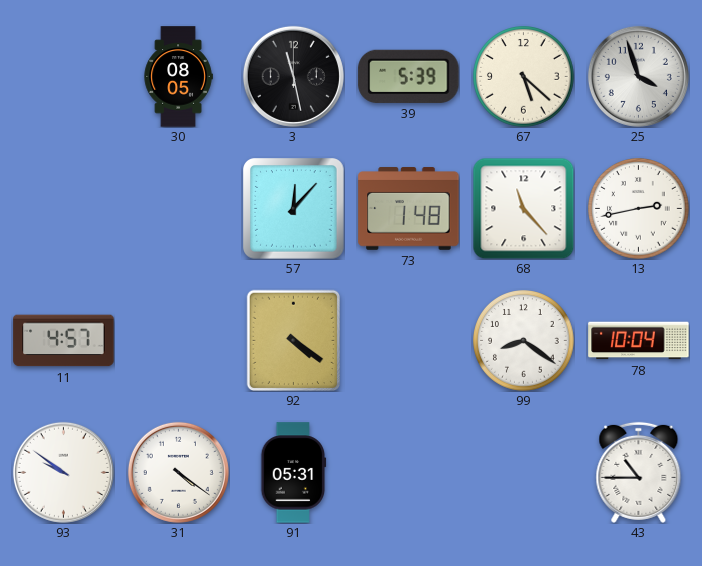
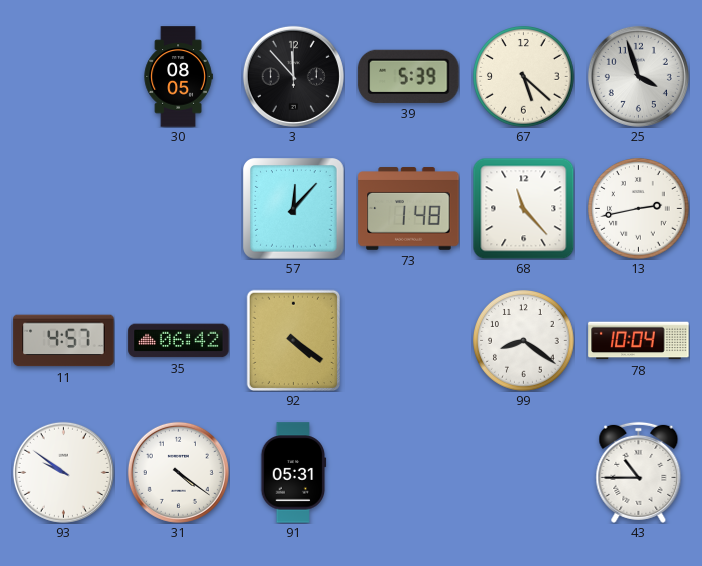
3: 11:28 -> 11:53
35: none -> 06:42
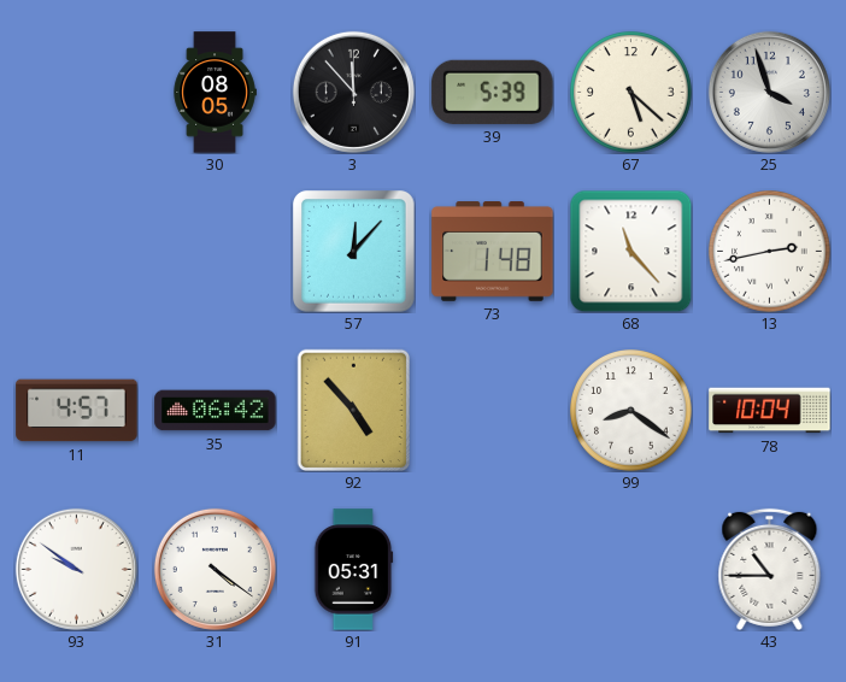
92: 4:21 -> 4:53
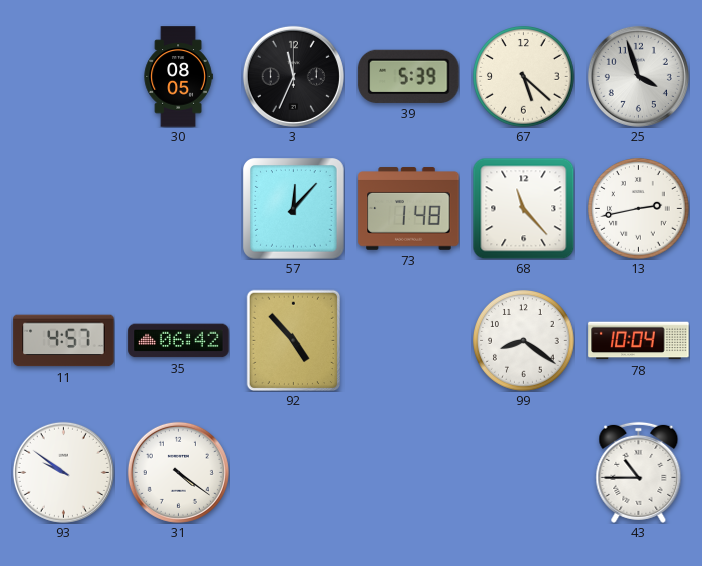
3: 11:53 -> 11:34
91: 05:31 -> none
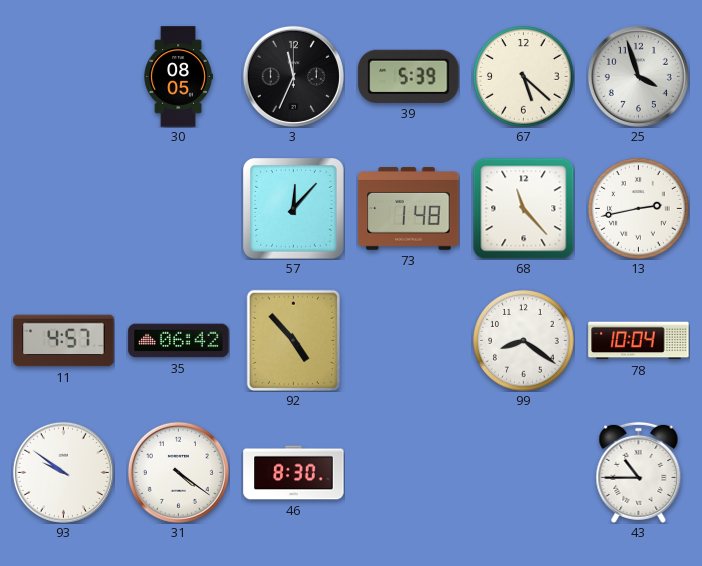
46: none -> 8:30
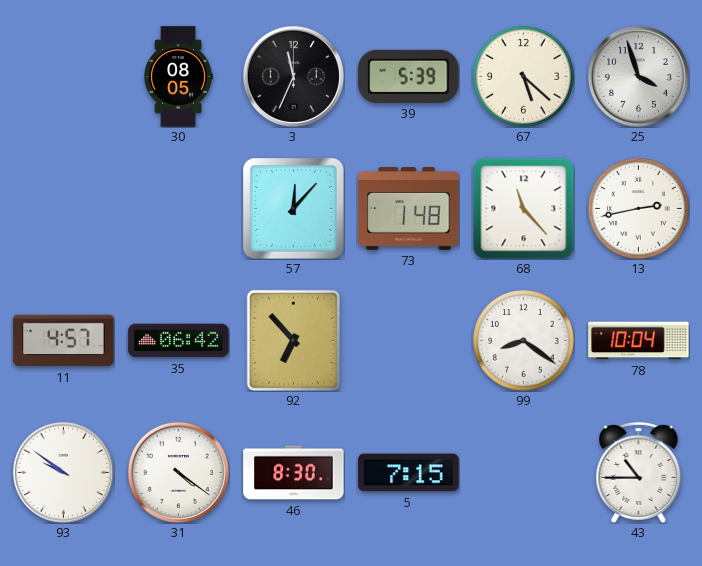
92: 4:53 -> 6:53
5: none -> 7:15
